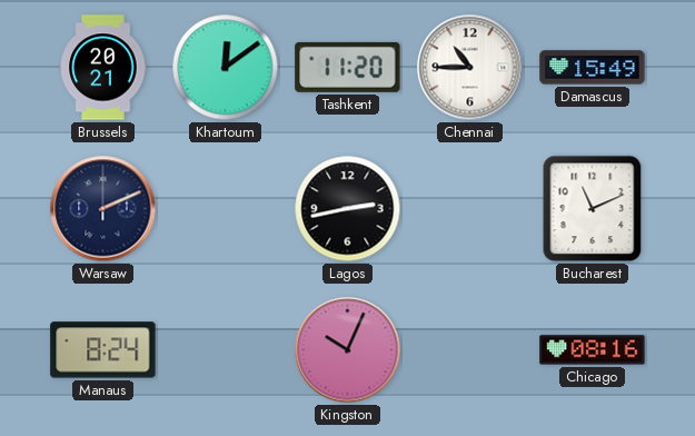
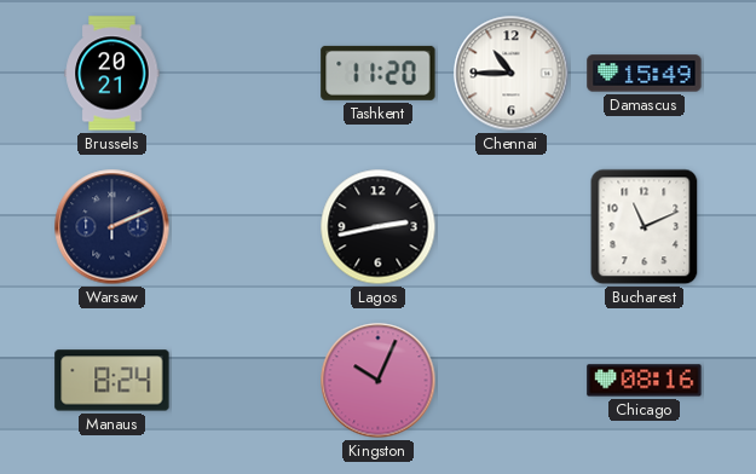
Khartoum: 12:09 -> none
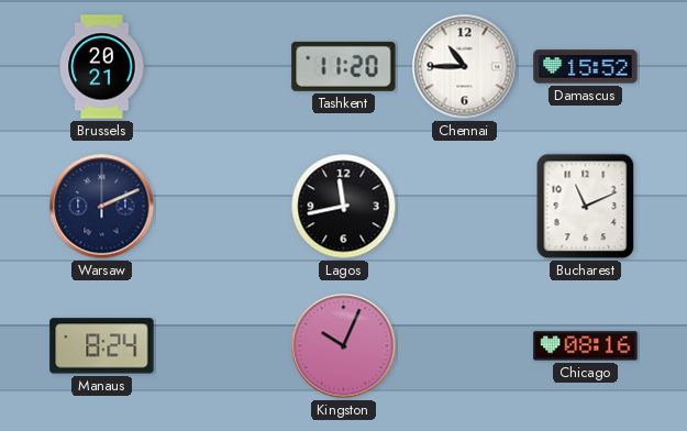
Damascus: 15:49 -> 15:52
Lagos: 2:43 -> 11:43
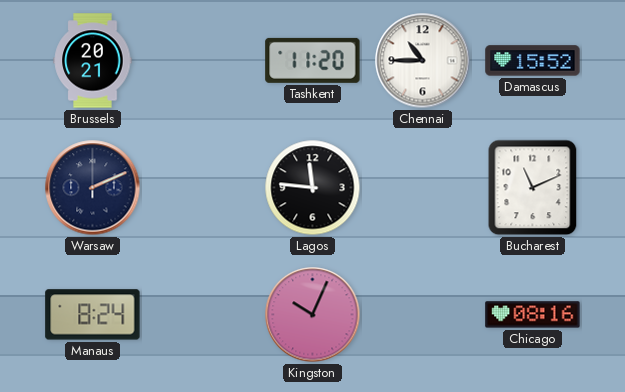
Lagos: 11:43 -> 11:46
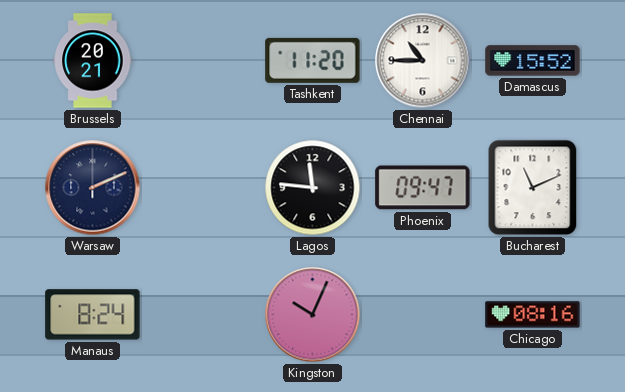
Phoenix: none -> 09:47
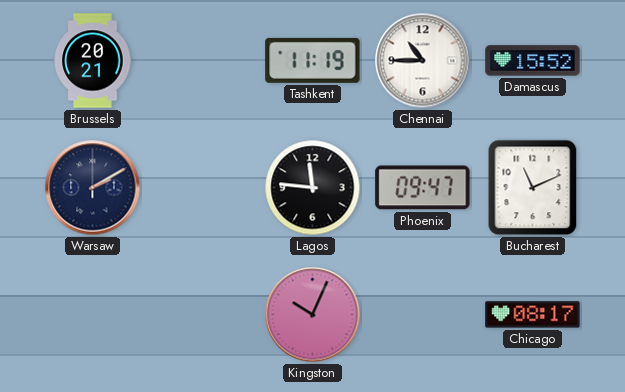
Tashkent: 11:20 -> 11:19
Warsaw: 2:11 -> 2:10
Manaus: 8:24 -> none
Chicago: 08:16 -> 08:17
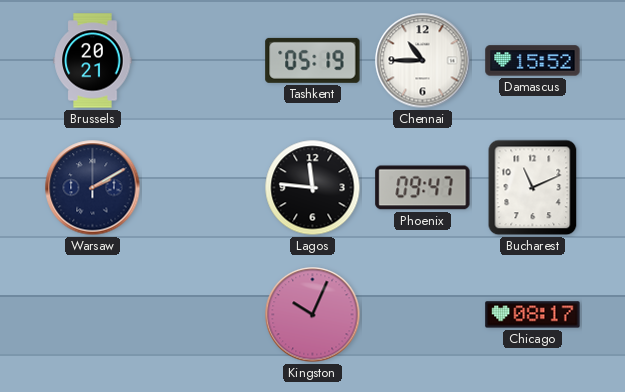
Tashkent: 11:19 -> 05:19
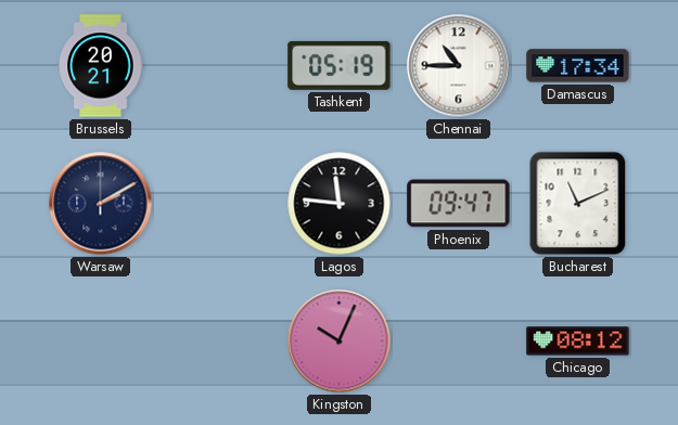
Damascus: 15:52 -> 17:34
Chicago: 08:17 -> 08:12
